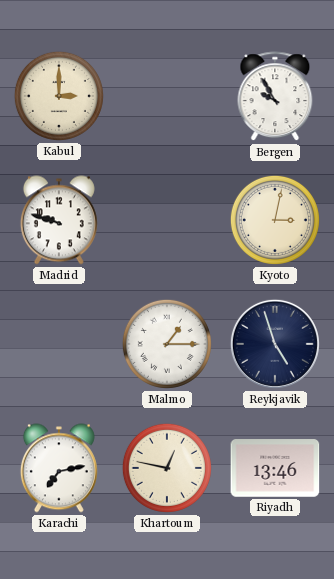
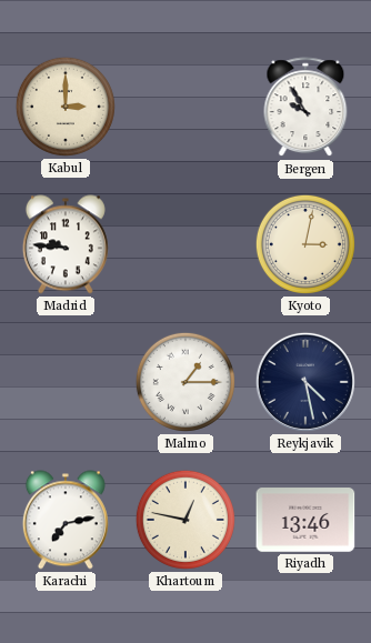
Madrid: 9:48 -> 9:46
Reykjavik: 4:57 -> 4:28
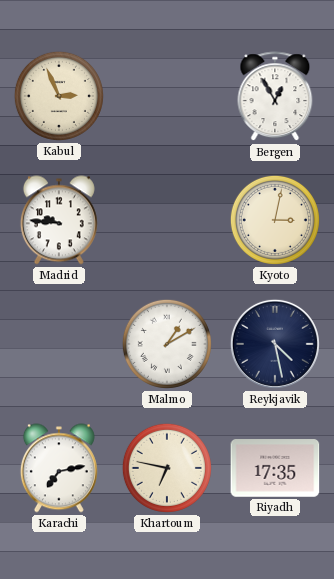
Kabul: 3:00 -> 2:56
Bergen: 9:55 -> 12:55
Malmo: 1:15 -> 1:10
Khartoum: 12:47 -> 6:47
Riyadh: 13:46 -> 17:35
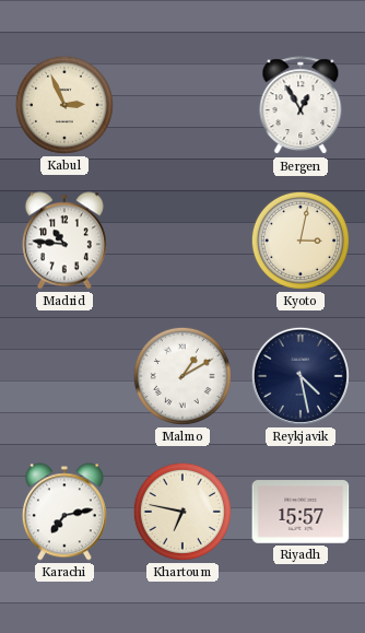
Madrid: 9:46 -> 10:46
Riyadh: 17:35 -> 15:57
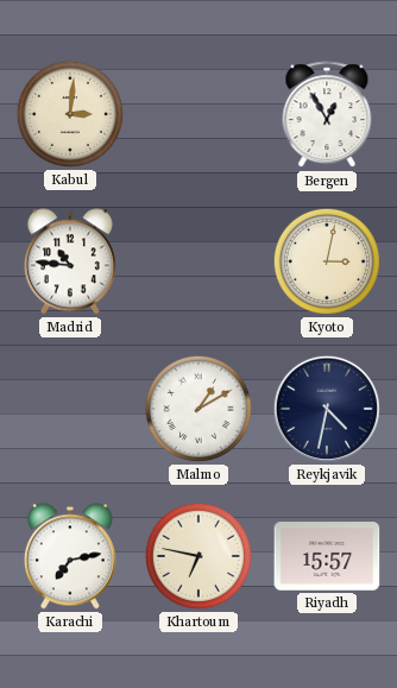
Kabul: 2:56 -> 3:01
Reykjavik: 4:28 -> 4:32
